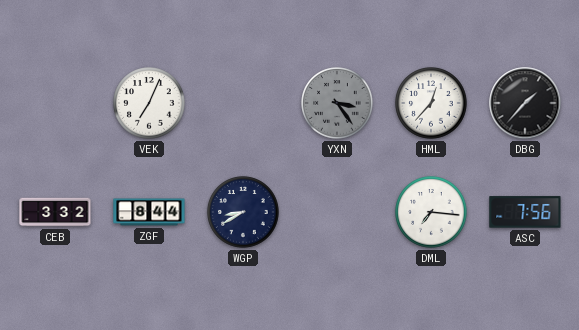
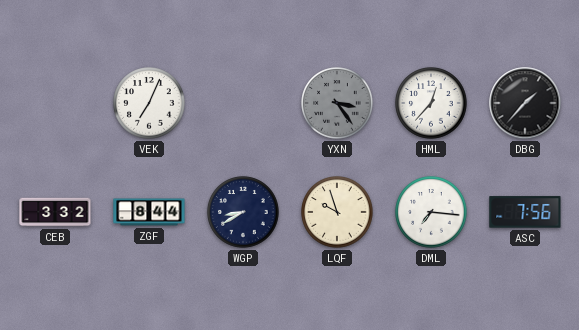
LQF: none -> 9:57
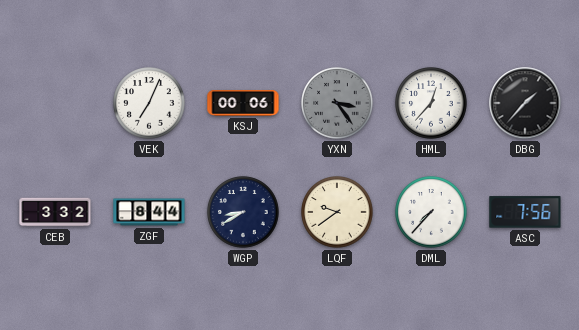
KSJ: none -> 00:06
LQF: 9:57 -> 9:39
DML: 7:16 -> 7:37
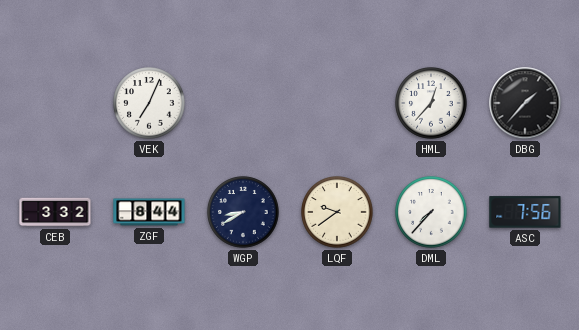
KSJ: 00:06 -> none
YXN: 3:24 -> none
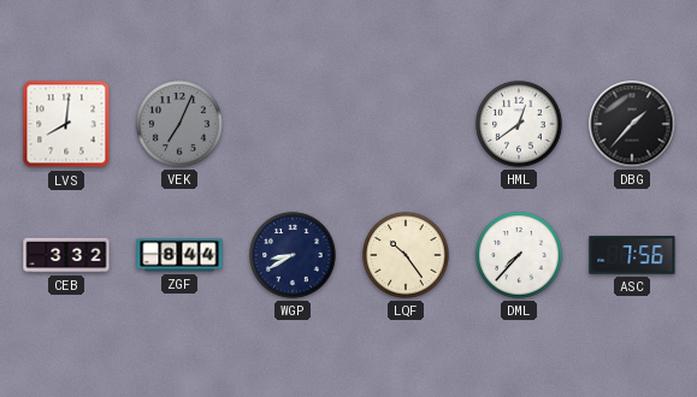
LVS: none -> 8:01
VEK dial: white -> grey
HML: 12:37 -> 12:39
LQF: 9:39 -> 10:24
